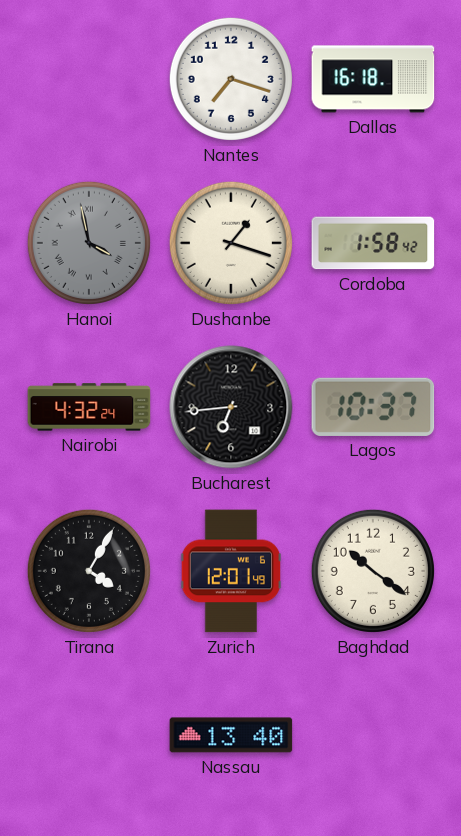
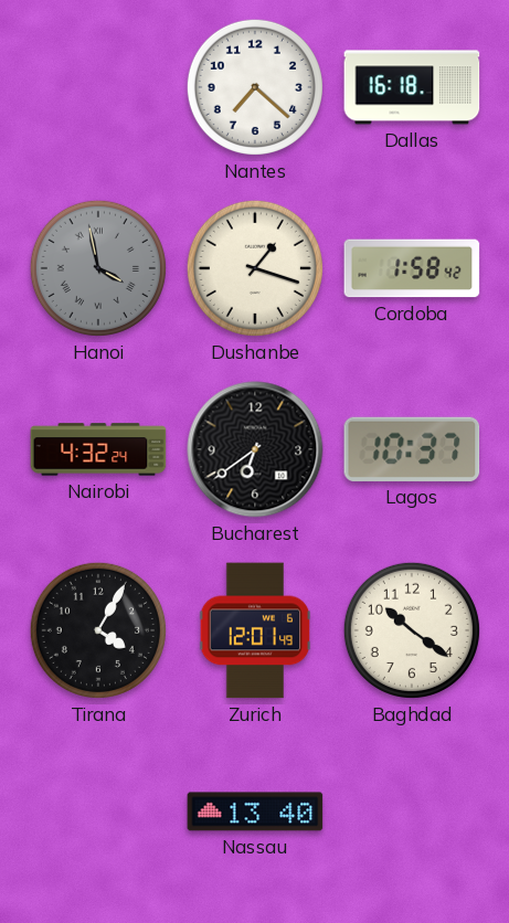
Nantes: 7:18 -> 7:22
Bucharest: 6:44 -> 6:39
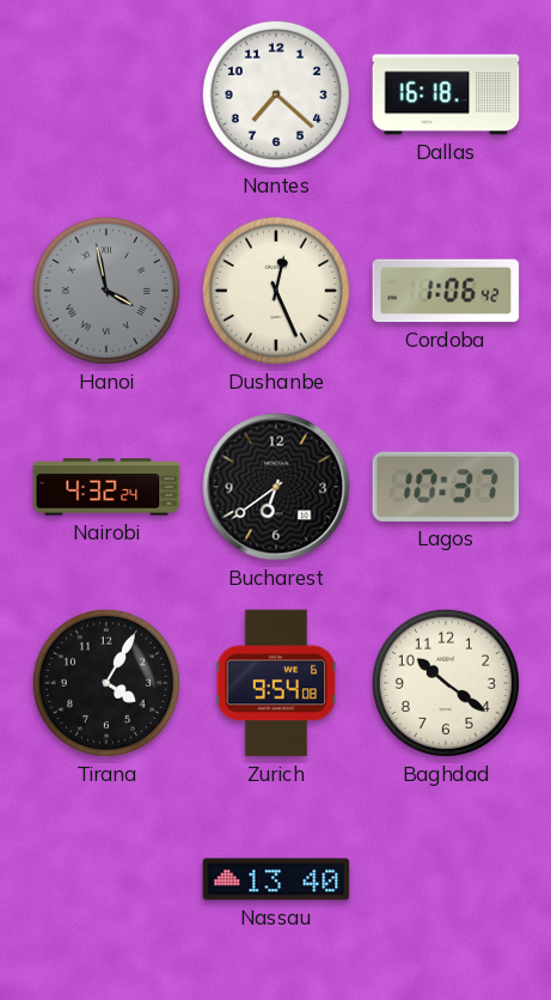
Dushanbe: 1:18 -> 12:26
Cordoba: 1:58 -> 1:06
Zurich: 12:01 -> 9:54
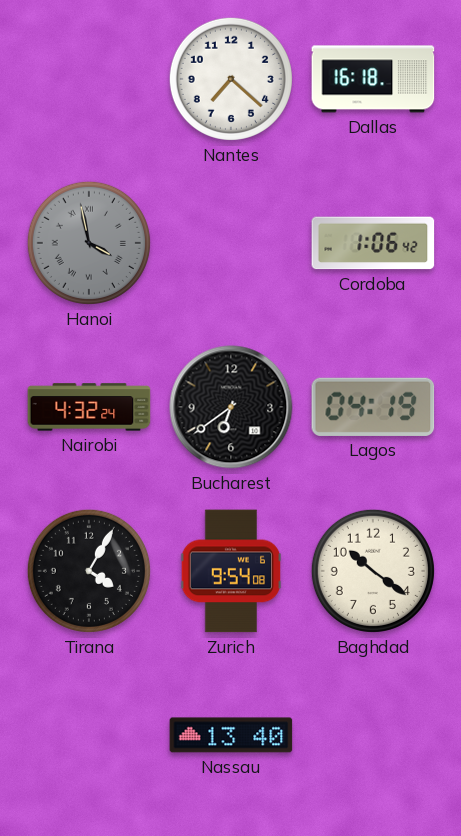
Dushanbe: 12:26 -> none
Lagos: 10:37 -> 04:19
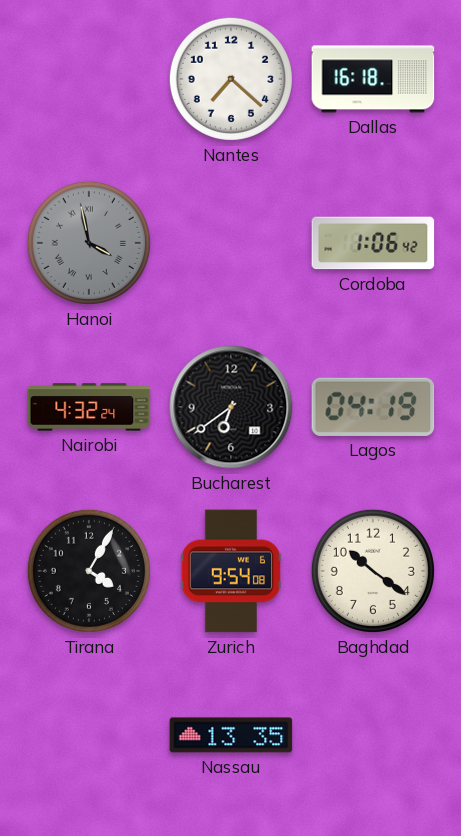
Nassau: 13:40 -> 13:35
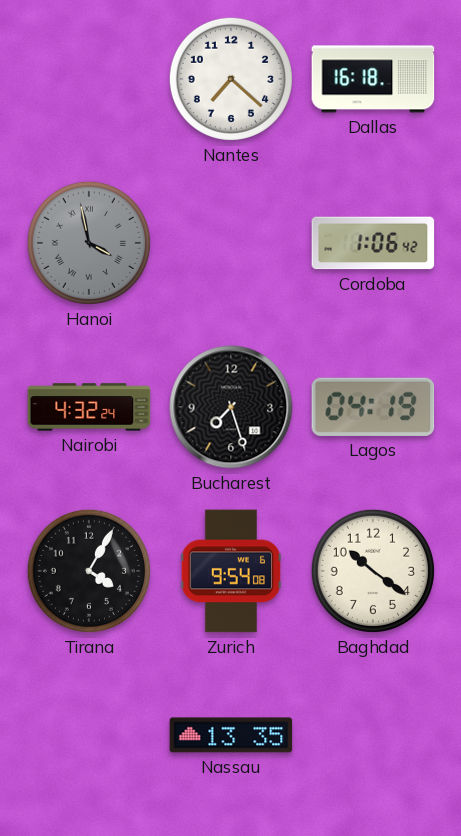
Bucharest: 6:39 -> 7:27
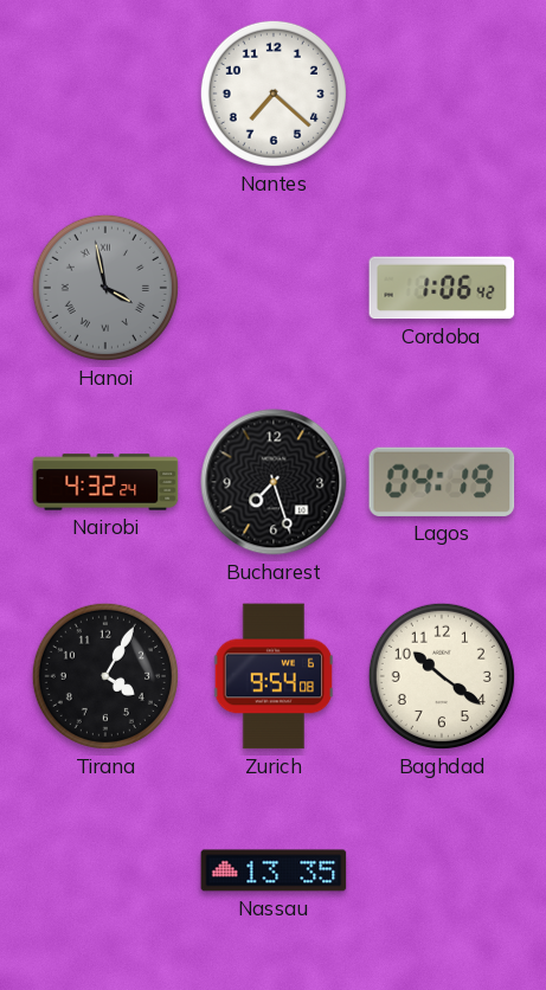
Dallas: 16:18 -> none
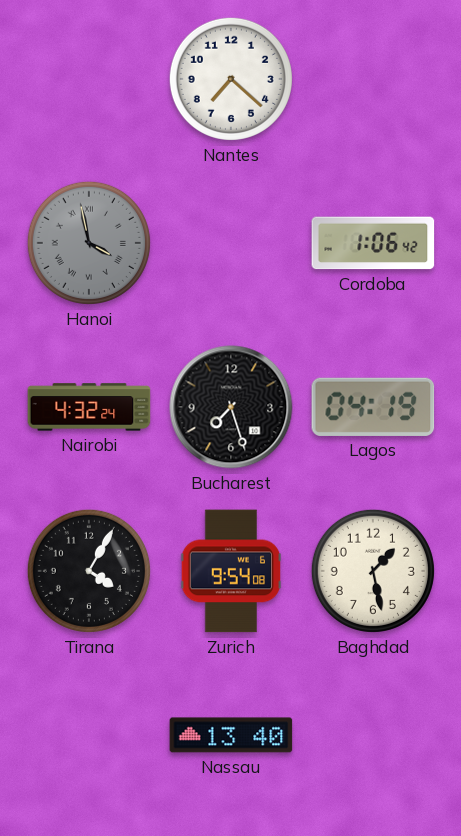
Baghdad: 10:21 -> 1:28
Nassau: 13:35 -> 13:40
